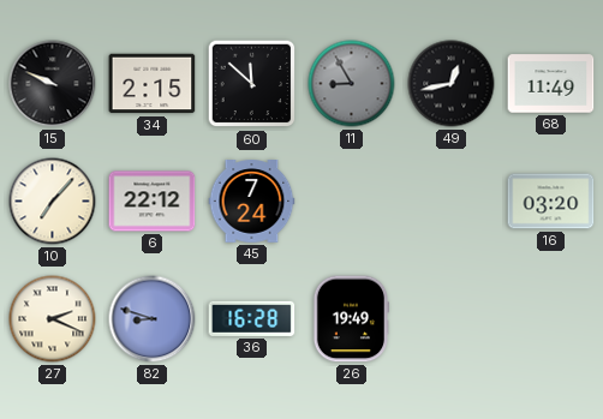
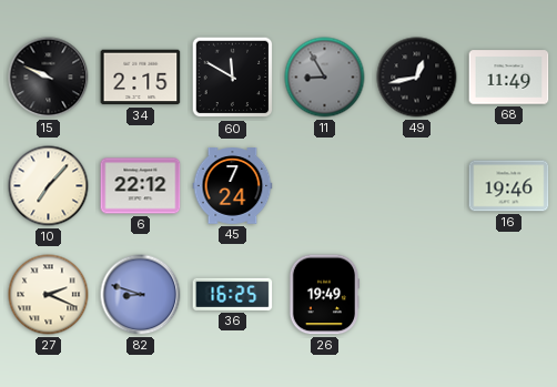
60: 11:52 -> 11:50
16: 03:20 -> 19:46
36: 16:28 -> 16:25
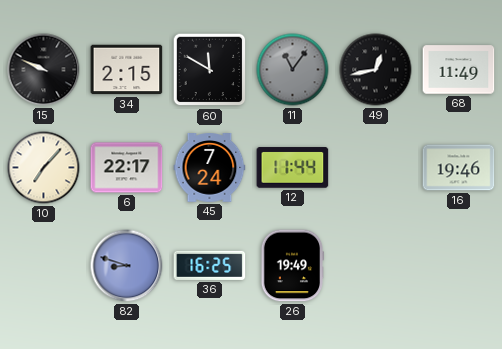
11: 8:55 -> 11:06
6: 22:12 -> 22:17
12: none -> 11:44
27: 2:19 -> none
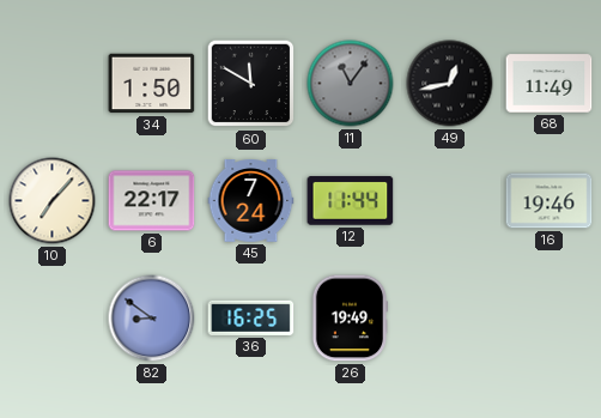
15: 9:49 -> none
34: 2:15 -> 1:50
82: 8:48 -> 8:51
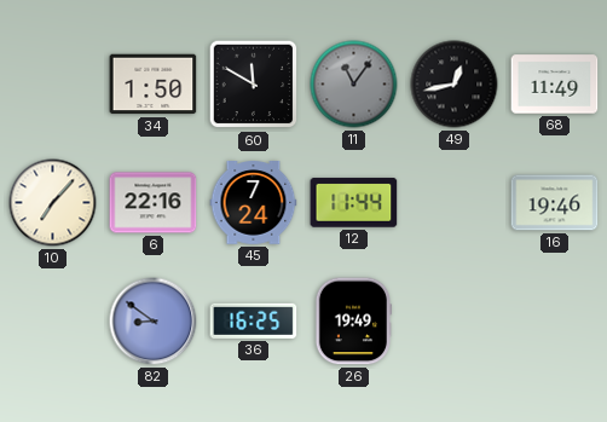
6: 22:17 -> 22:16
